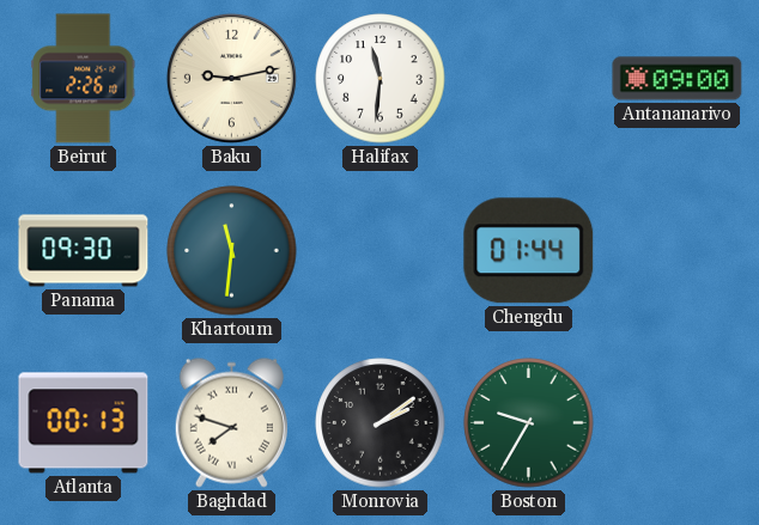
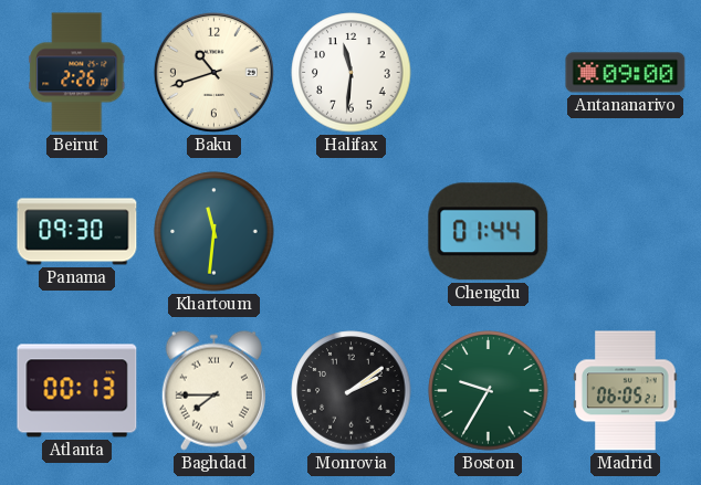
Baku: 9:13 -> 10:42
Baghdad: 7:48 -> 7:45
Madrid: none -> 06:05
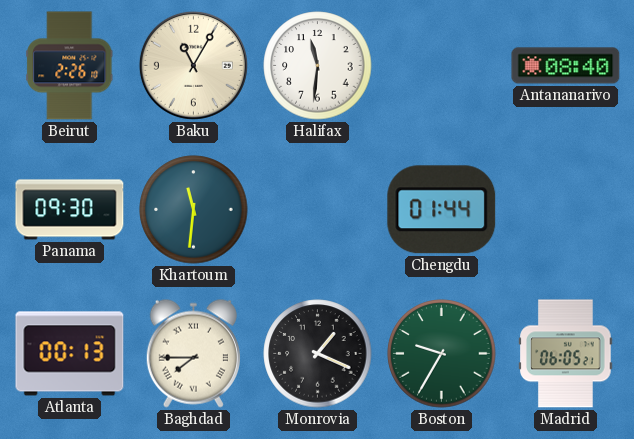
Baku: 10:42 -> 11:05
Antananarivo: 09:00 -> 08:40
Monrovia: 2:09 -> 1:19
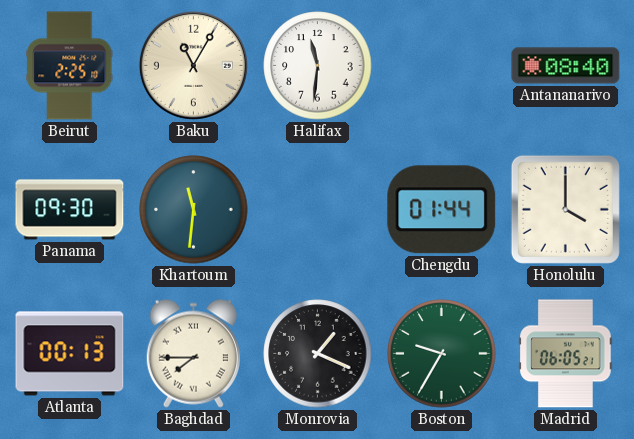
Beirut: 2:26 -> 2:25
Honolulu: none -> 4:00
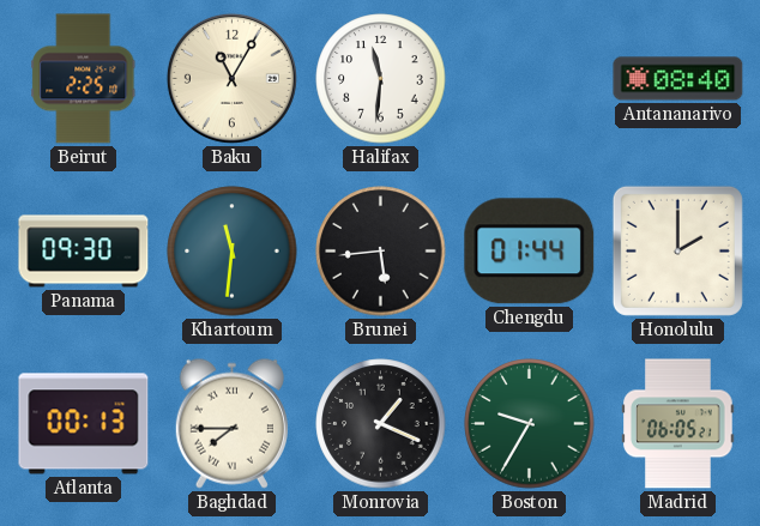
Brunei: none -> 5:44
Honolulu: 4:00 -> 2:00
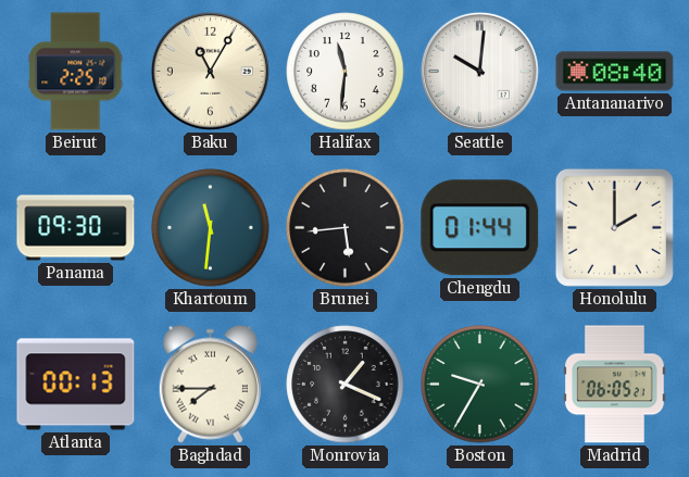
Seattle: none -> 10:01
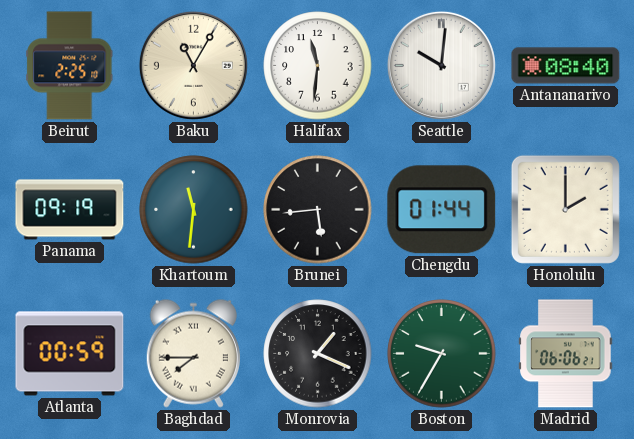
Panama: 09:30 -> 09:19
Atlanta: 00:13 -> 00:59
Madrid: 06:05 -> 06:06
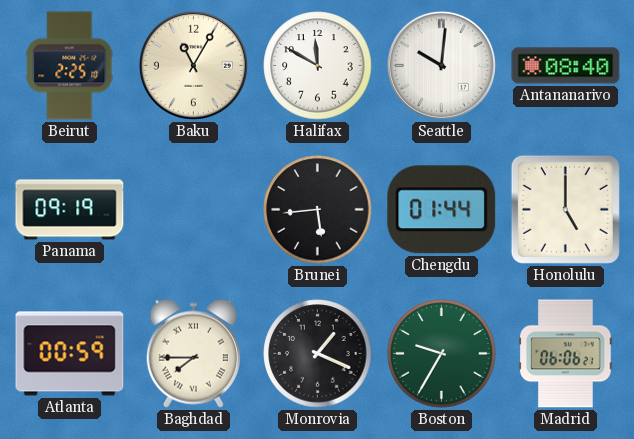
Halifax: 11:31 -> 11:50
Khartoum: 11:31 -> none
Honolulu: 2:00 -> 5:00
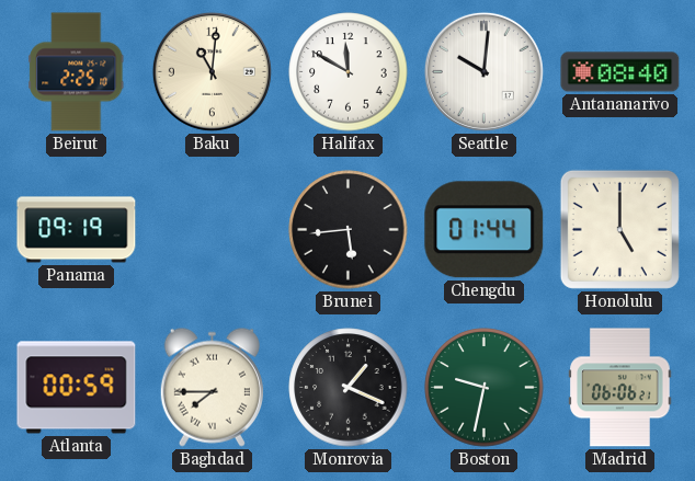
Baku: 11:05 -> 11:01
Boston: 9:35 -> 9:32
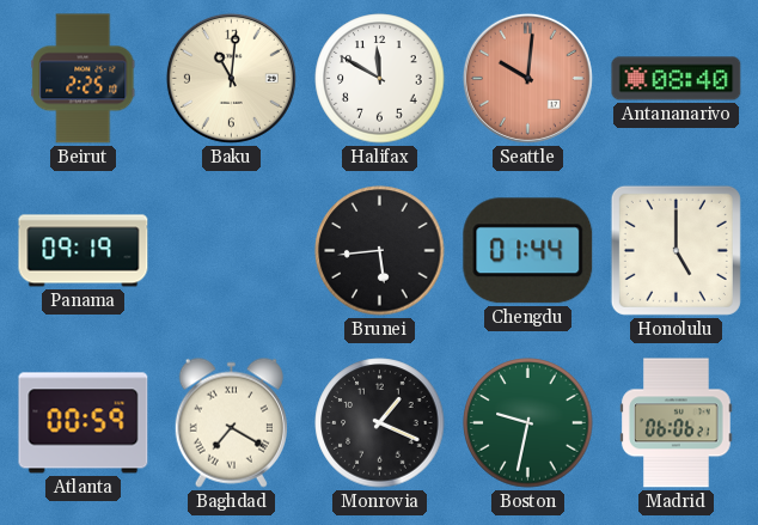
Seattle dial: white -> salmon
Baghdad: 7:45 -> 7:20
